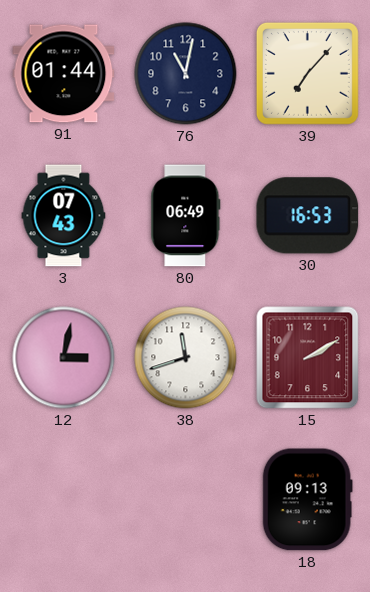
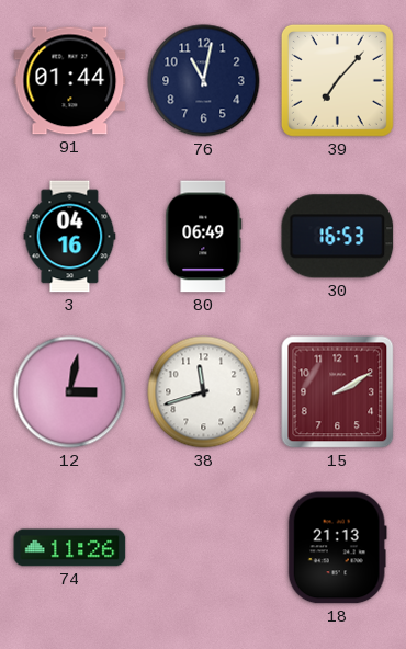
3: 07:43 -> 04:16
74: none -> 11:26
18: 09:13 -> 21:13
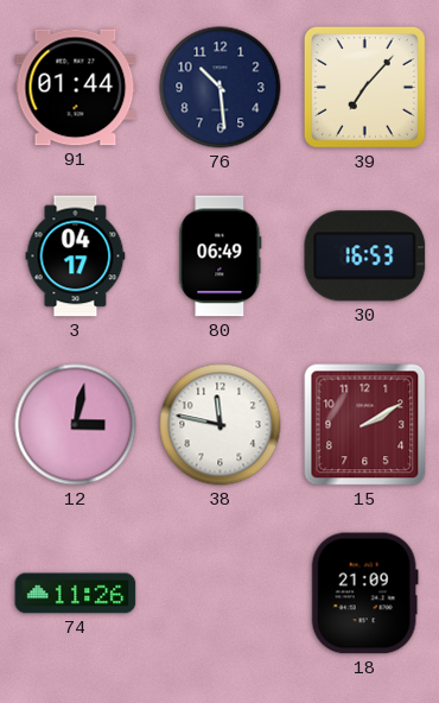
76: 11:02 -> 10:29
3: 04:16 -> 04:17
38: 11:42 -> 11:47
18: 21:13 -> 21:09
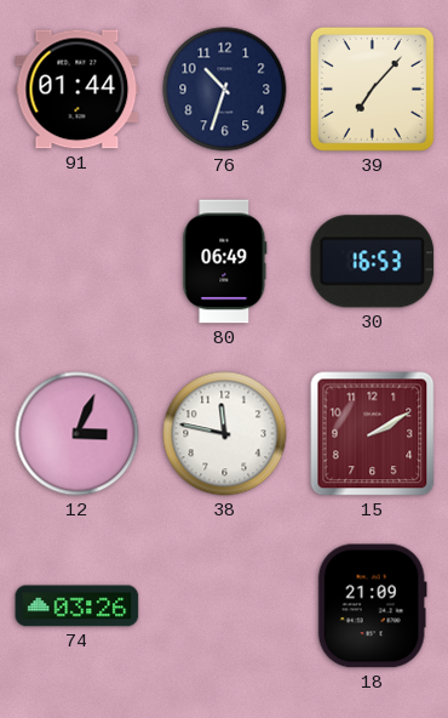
76: 10:29 -> 10:33
3: 04:17 -> none
12: 3:02 -> 3:04
74: 11:26 -> 03:26
